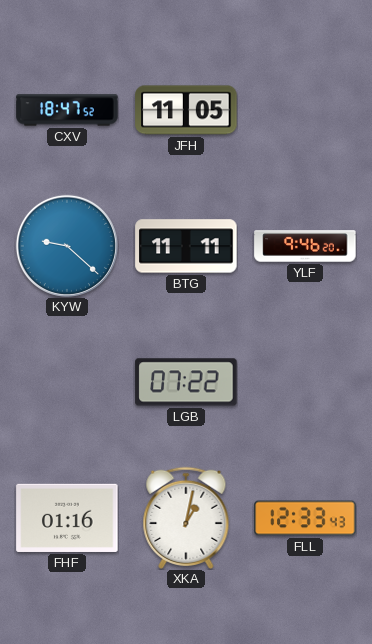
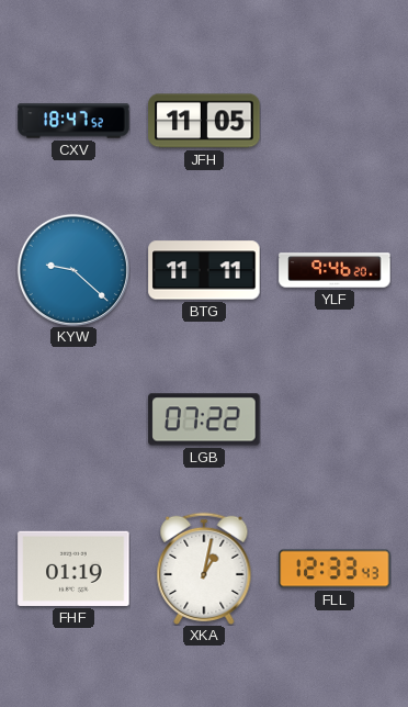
FHF: 01:16 -> 01:19
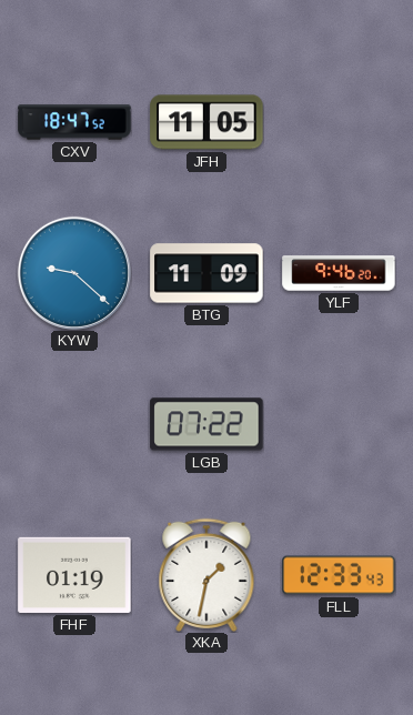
BTG: 11:11 -> 11:09
XKA: 1:02 -> 1:32
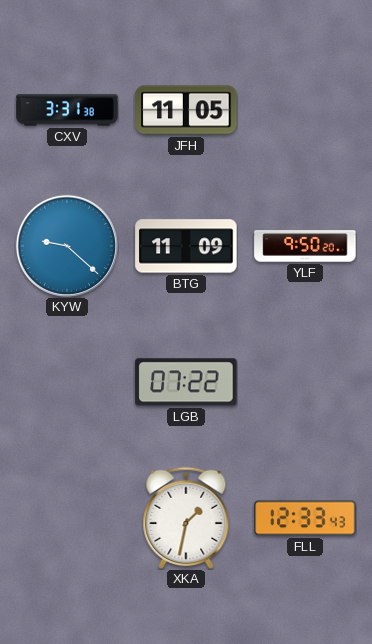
CXV: 18:47 -> 3:31
YLF: 9:46 -> 9:50
FHF: 01:19 -> none
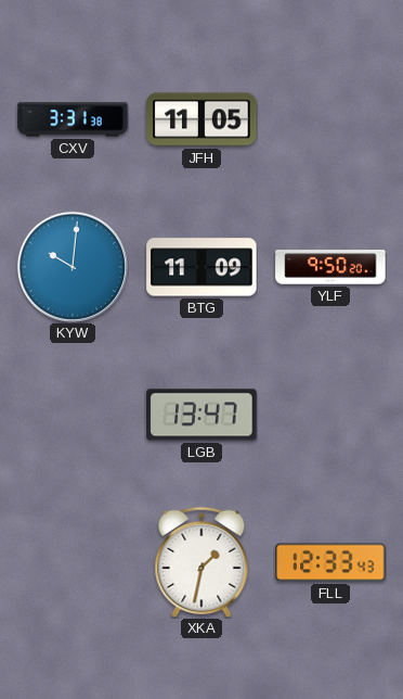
KYW: 9:22 -> 10:01
LGB: 07:22 -> 13:47
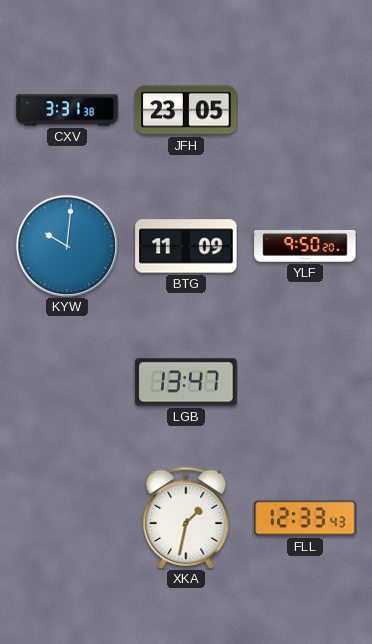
JFH: 11:05 -> 23:05
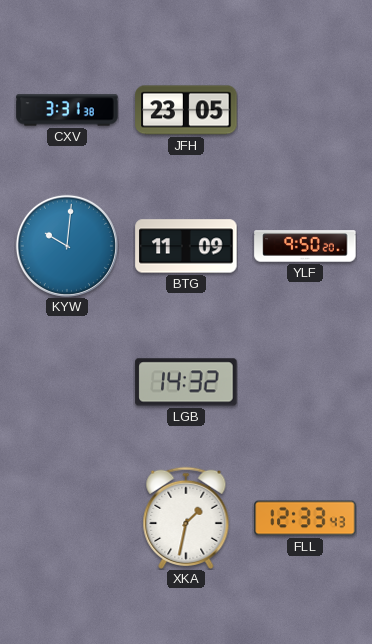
LGB: 13:47 -> 14:32
